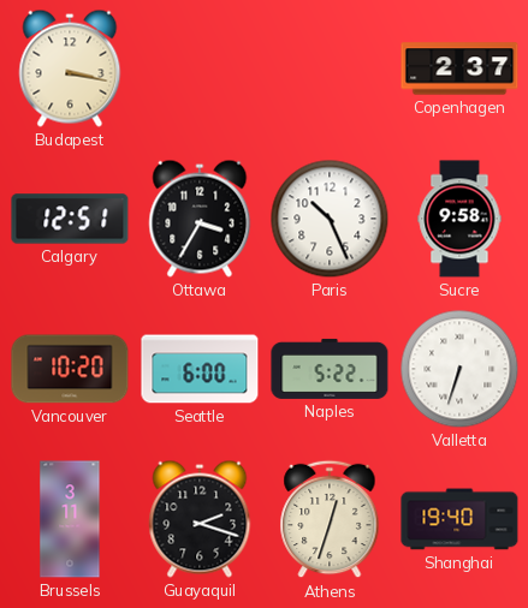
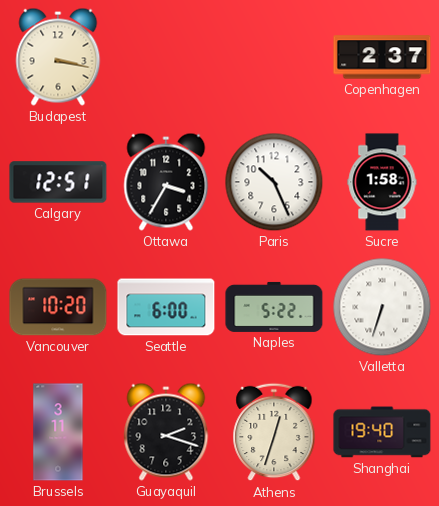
Sucre: 9:58 -> 1:58
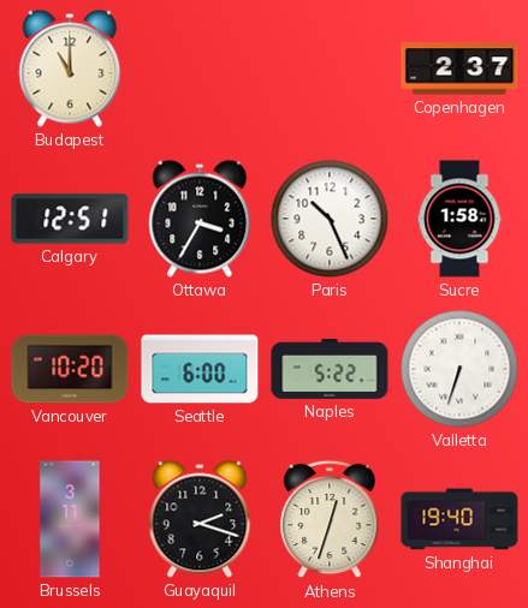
Budapest: 3:17 -> 11:00
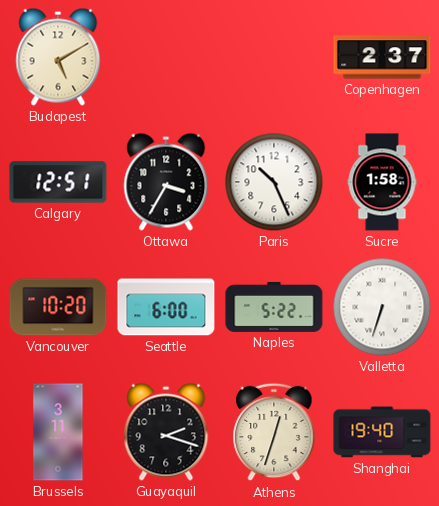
Budapest: 11:00 -> 5:10
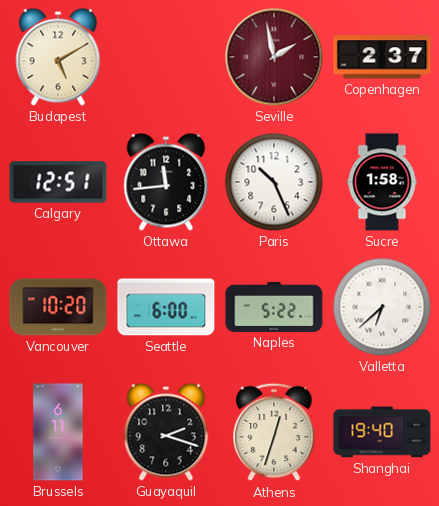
Seville: none -> 1:58
Ottawa: 3:35 -> 11:44
Valletta: 6:33 -> 6:38
Brussels: 3:11 -> 6:11
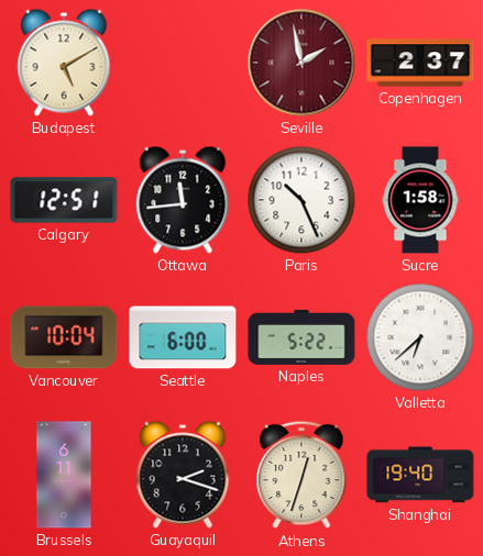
Vancouver: 10:20 -> 10:04
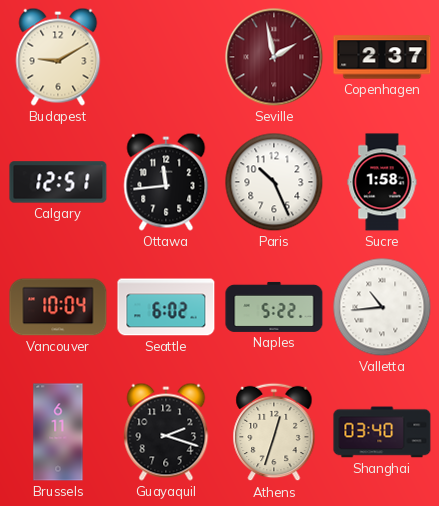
Budapest: 5:10 -> 9:10
Seattle: 6:00 -> 6:02
Valletta: 6:38 -> 10:44
Shanghai: 19:40 -> 03:40
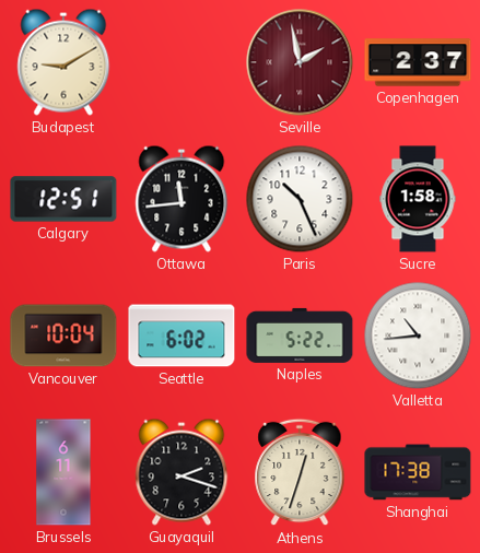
Shanghai: 03:40 -> 17:38
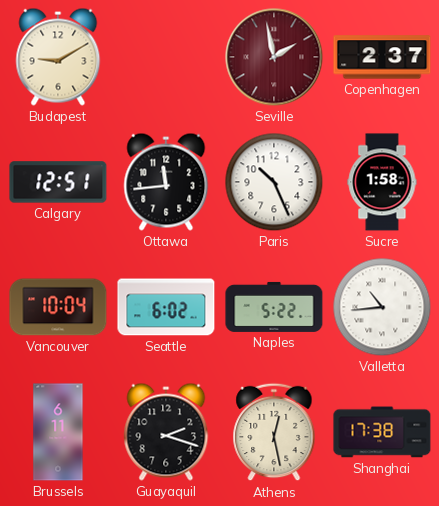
Athens: 12:33 -> 12:28
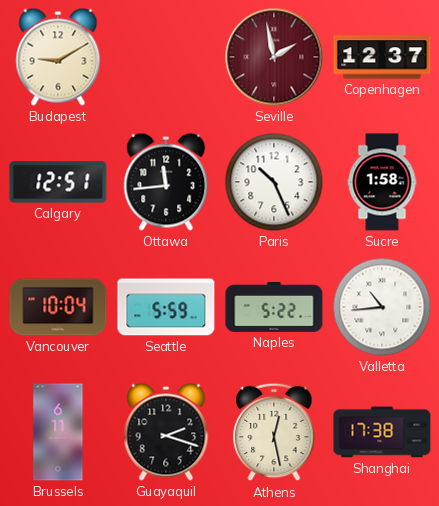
Copenhagen: 2:37 -> 12:37
Seattle: 6:02 -> 5:59
